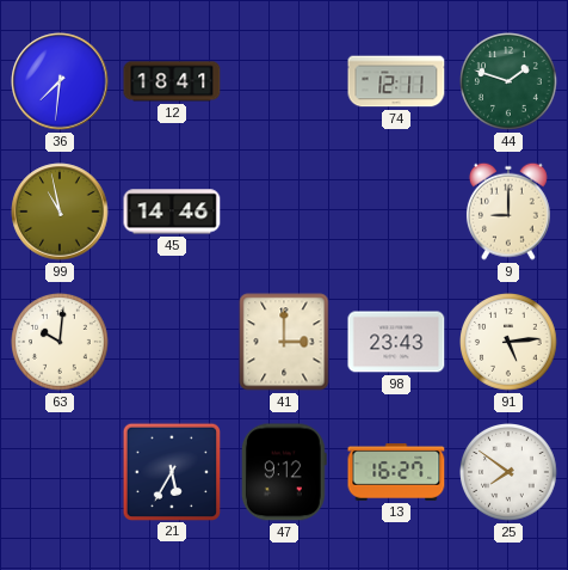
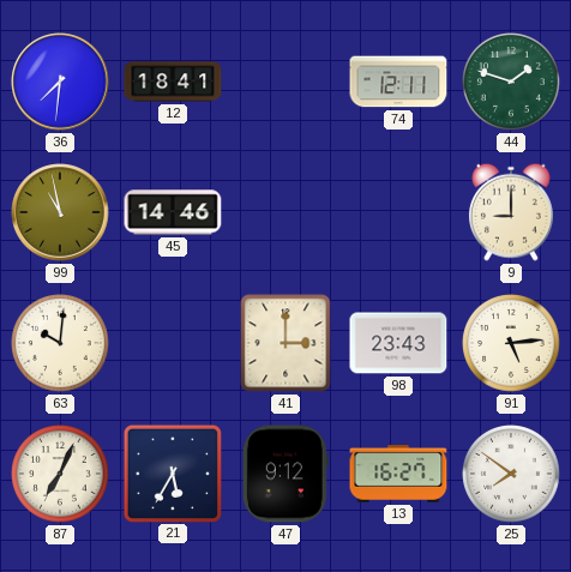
87: none -> 7:04
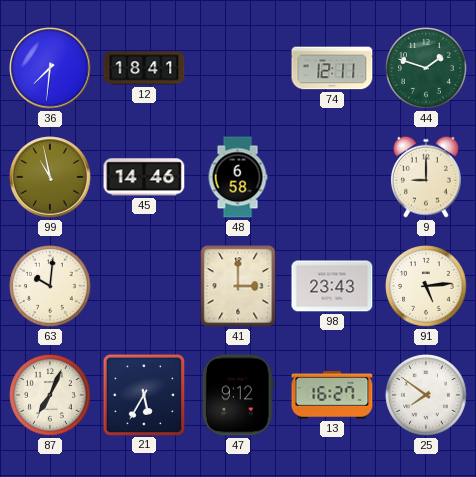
48: none -> 6:58
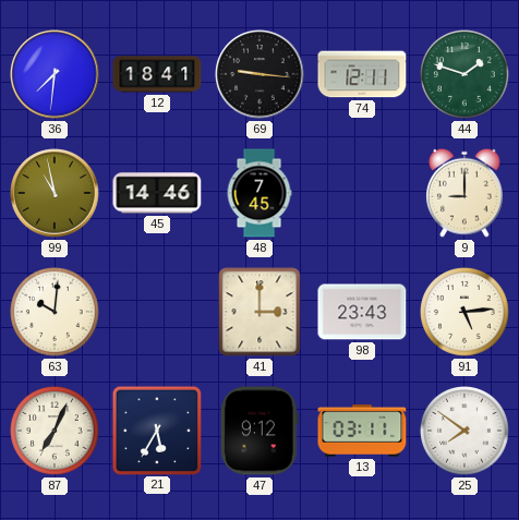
69: none -> 9:16
48: 6:58 -> 7:45
13: 16:27 -> 03:11
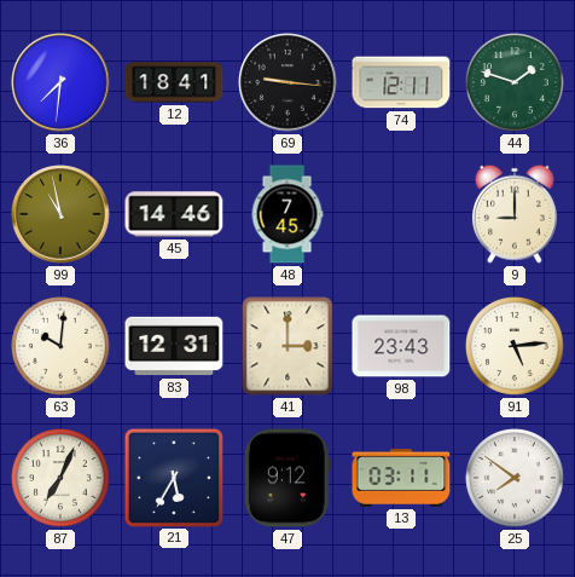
83: none -> 12:31
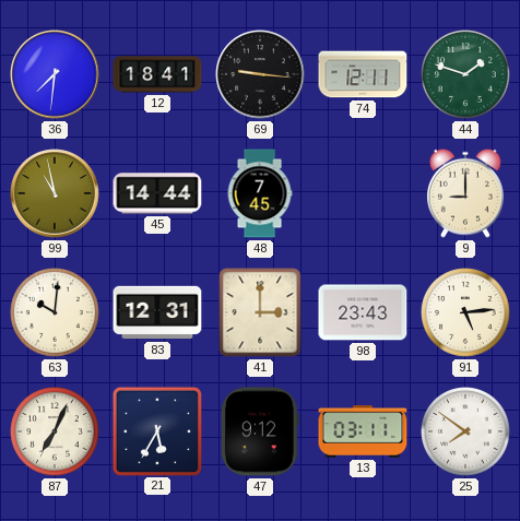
45: 14:46 -> 14:44
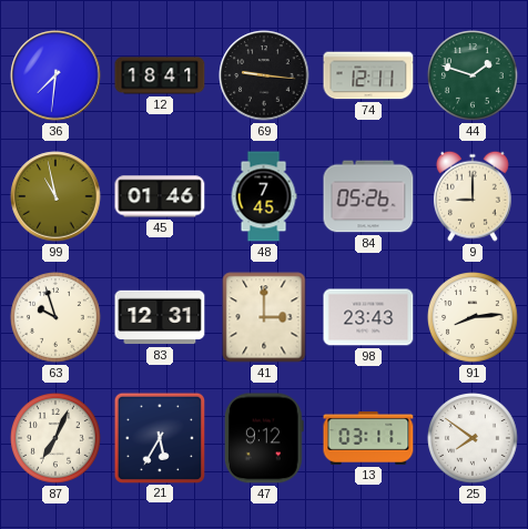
45: 14:44 -> 01:46
84: none -> 05:26
63: 10:01 -> 9:57
91: 5:14 -> 8:14
